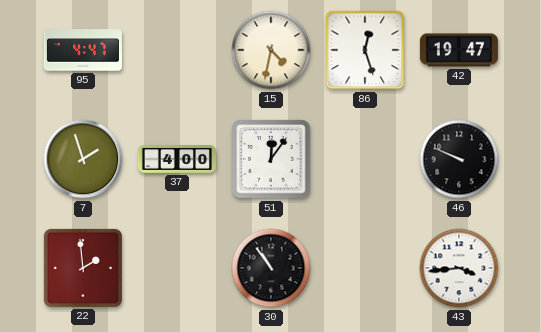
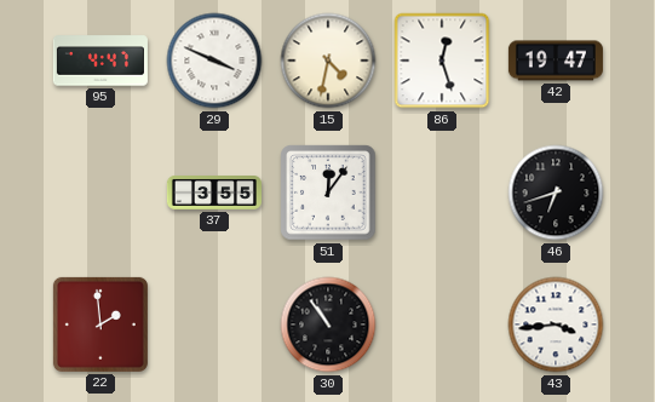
29: none -> 3:49
7: 1:57 -> none
37: 4:00 -> 3:55
46: 9:49 -> 6:42
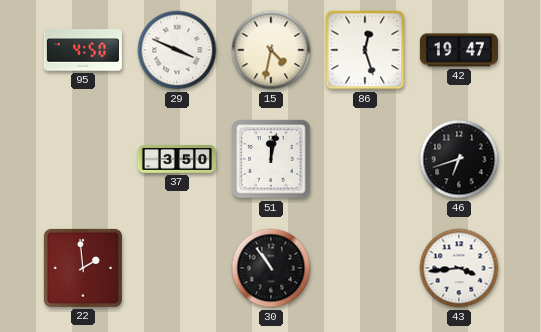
95: 4:47 -> 4:50
37: 3:55 -> 3:50
51: 12:06 -> 12:02
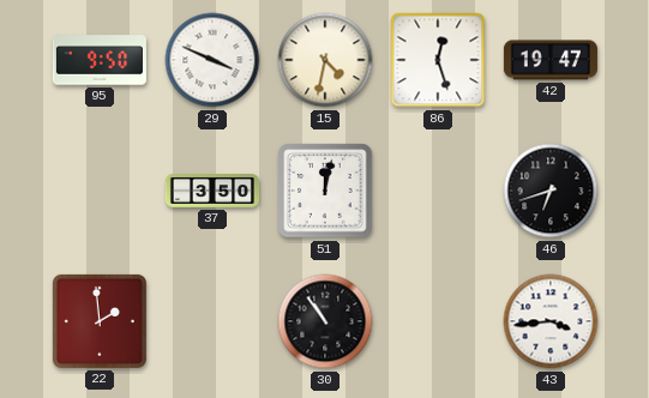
95: 4:50 -> 9:50
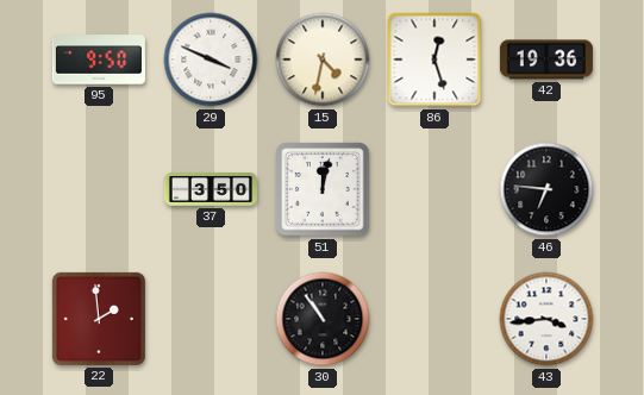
42: 19:47 -> 19:36
46: 6:42 -> 6:46
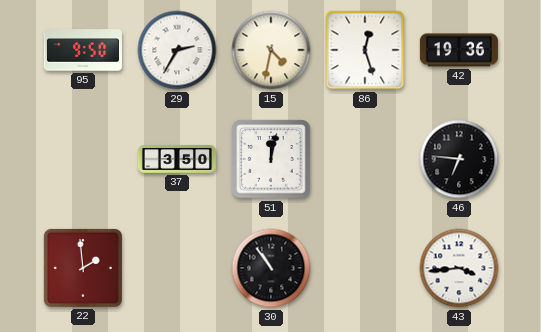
29: 3:49 -> 2:35
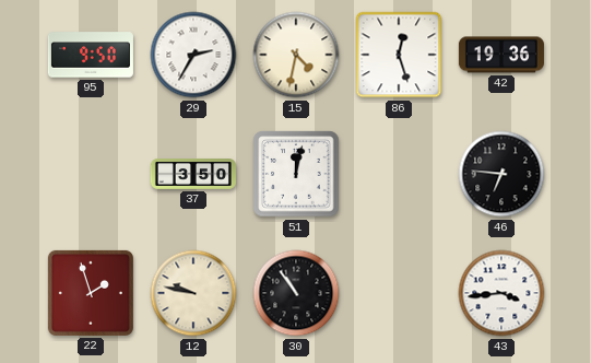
22: 1:59 -> 1:57
12: none -> 9:47
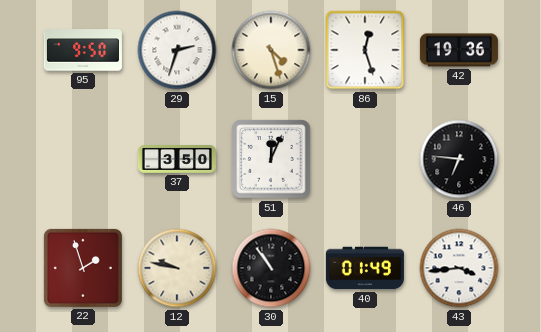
29: 2:35 -> 2:33
15: 4:32 -> 4:27
51: 12:02 -> 12:04
40: none -> 01:49
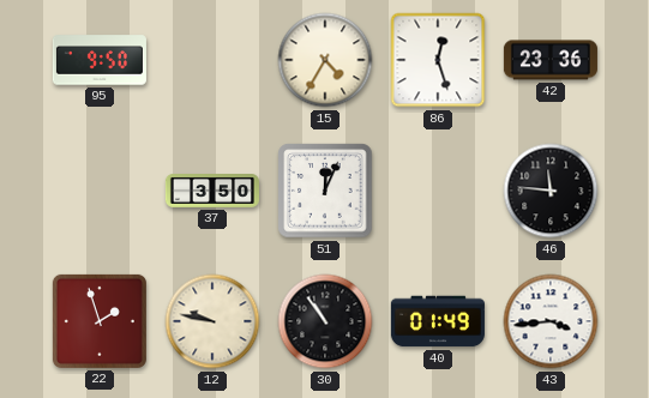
29: 2:33 -> none
15: 4:27 -> 4:35
42: 19:36 -> 23:36
46: 6:46 -> 11:46
